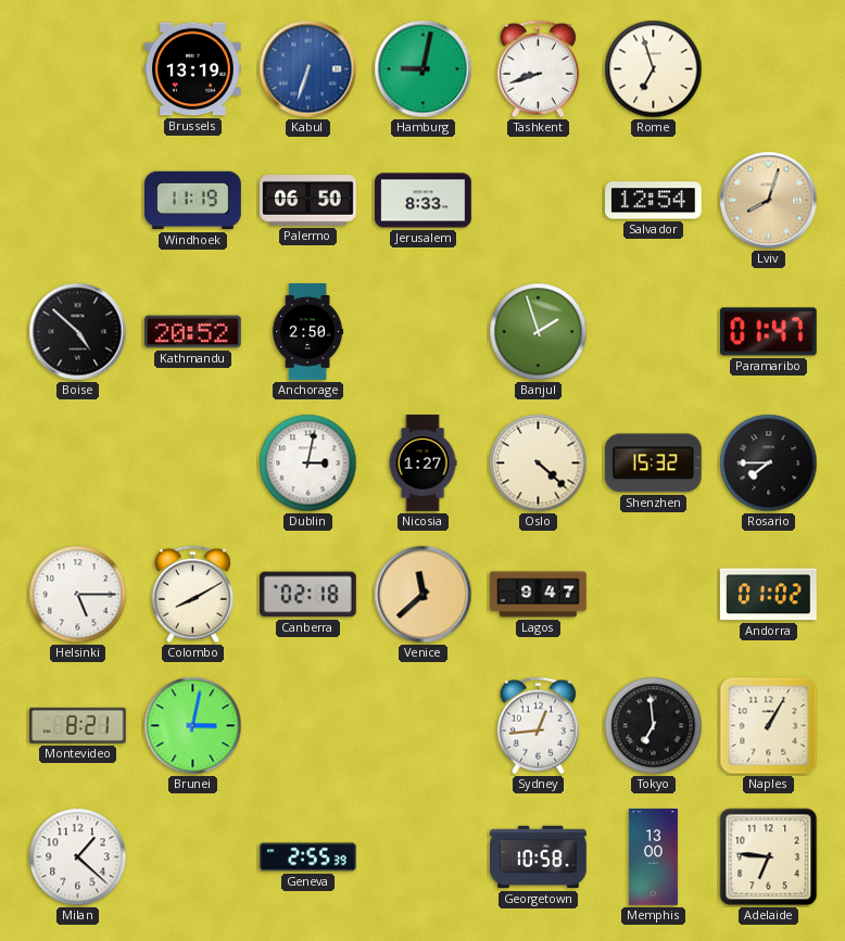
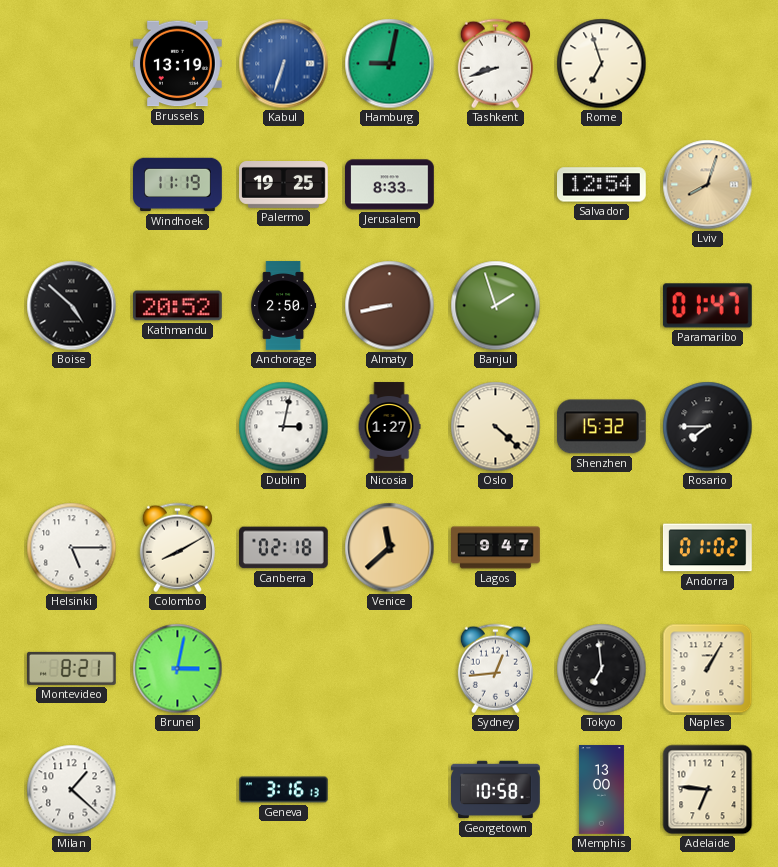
Palermo: 06:50 -> 19:25
Almaty: none -> 8:43
Geneva: 2:55 -> 3:16
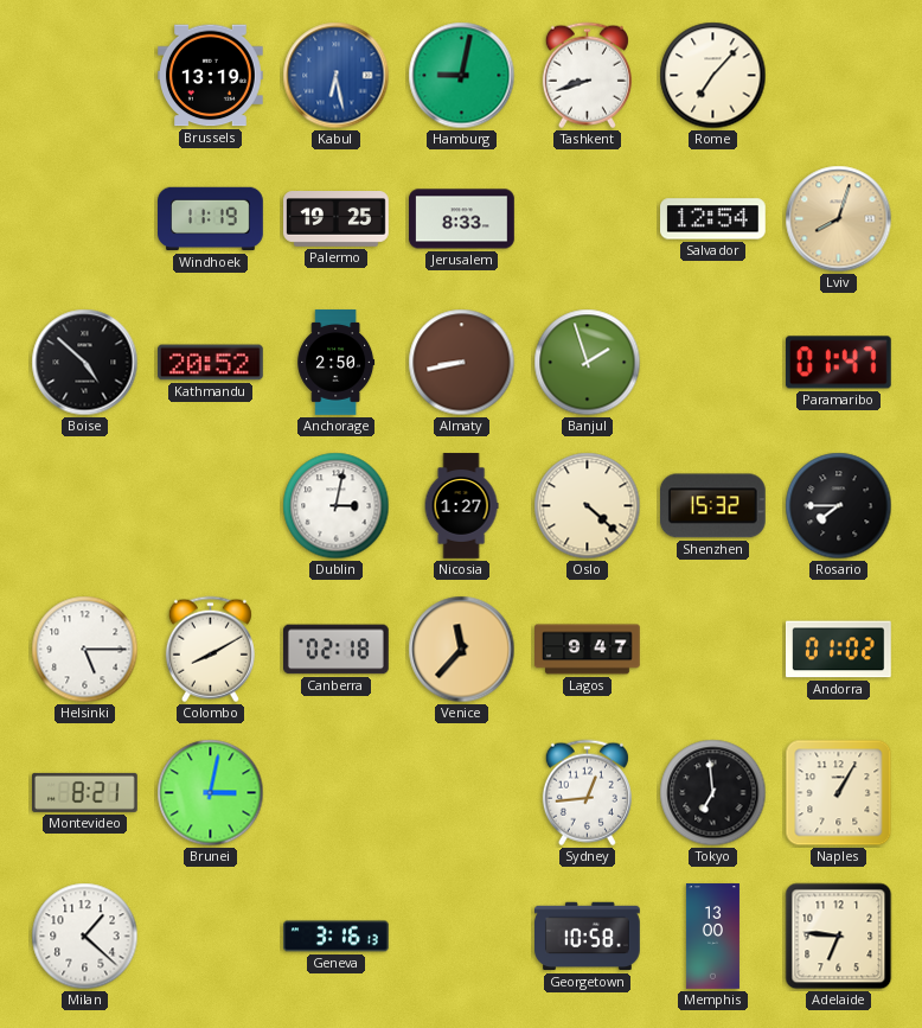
Kabul: 6:33 -> 6:28
Rome: 6:57 -> 7:07
Venice: 11:38 -> 11:37
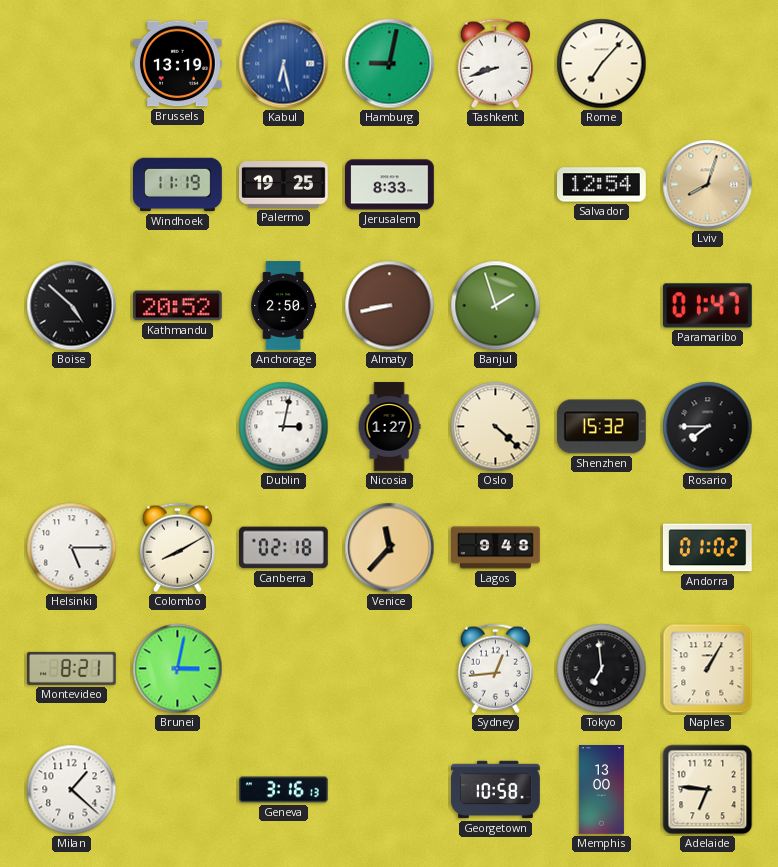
Lagos: 9:47 -> 9:48
